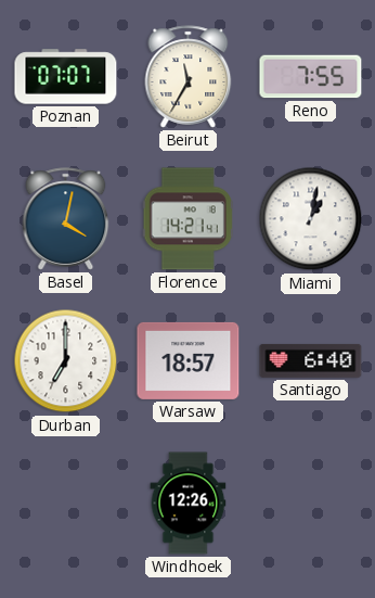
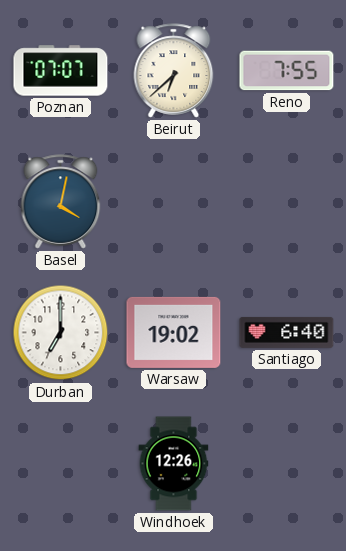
Beirut: 11:35 -> 6:38
Florence: 14:21 -> none
Miami: 1:02 -> none
Warsaw: 18:57 -> 19:02
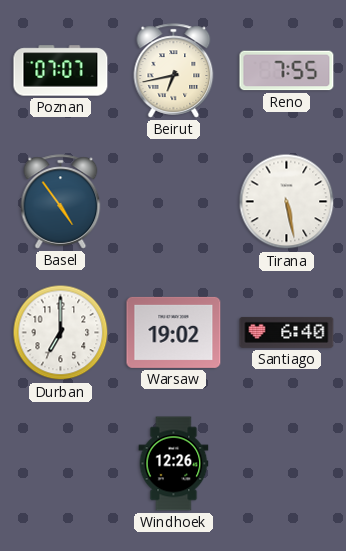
Beirut: 6:38 -> 6:43
Basel: 4:02 -> 4:54
Tirana: none -> 5:28
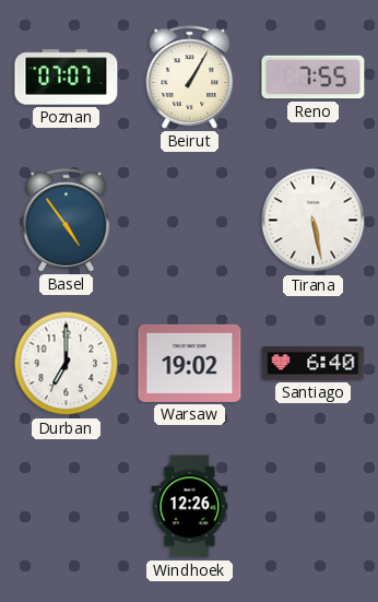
Beirut: 6:43 -> 1:05
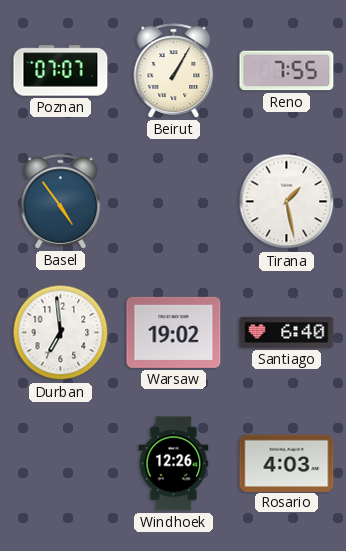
Tirana: 5:28 -> 1:28
Durban: 7:00 -> 6:59
Rosario: none -> 4:03
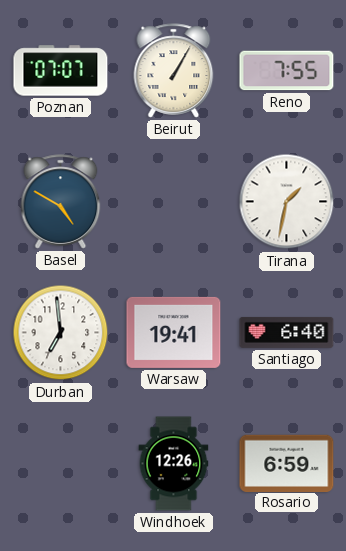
Basel: 4:54 -> 4:50
Tirana: 1:28 -> 1:32
Warsaw: 19:02 -> 19:41
Rosario: 4:03 -> 6:59
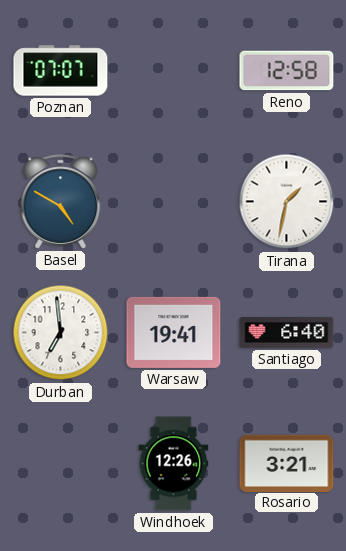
Beirut: 1:05 -> none
Reno: 7:55 -> 12:58
Rosario: 6:59 -> 3:21
